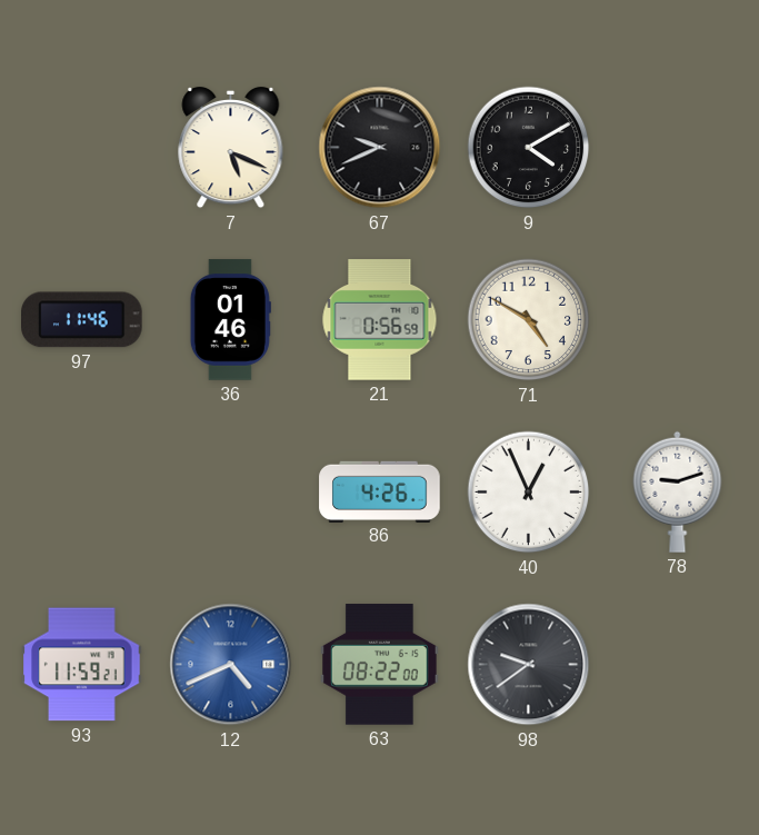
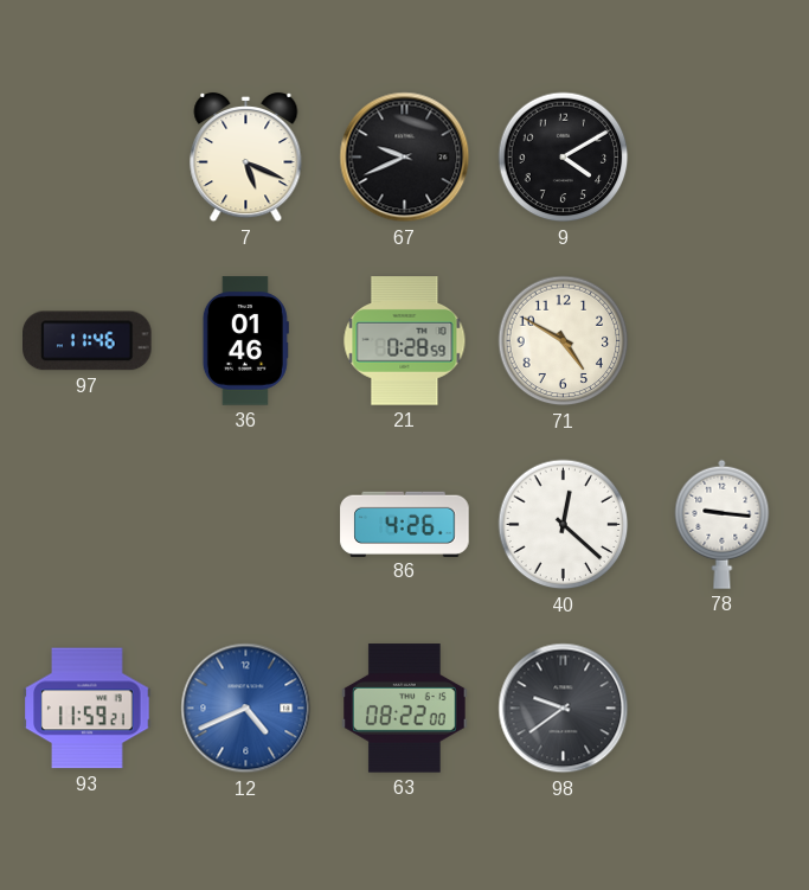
21: 0:56 -> 0:28
40: 12:56 -> 12:22
78: 9:12 -> 9:16
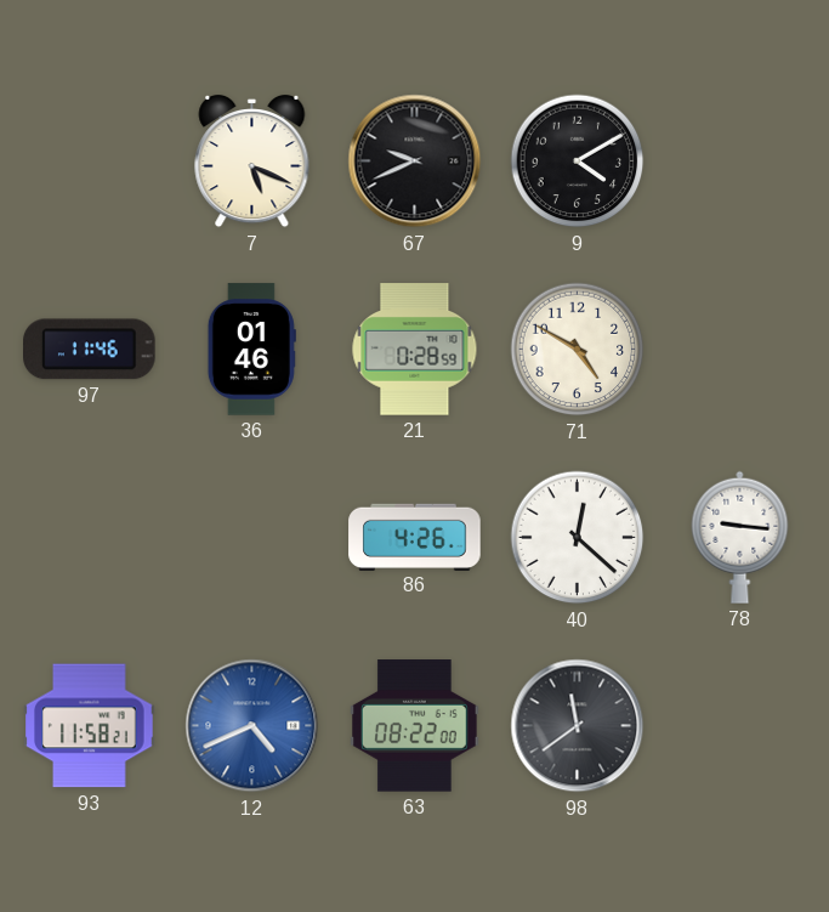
93: 11:59 -> 11:58
98: 9:39 -> 11:39
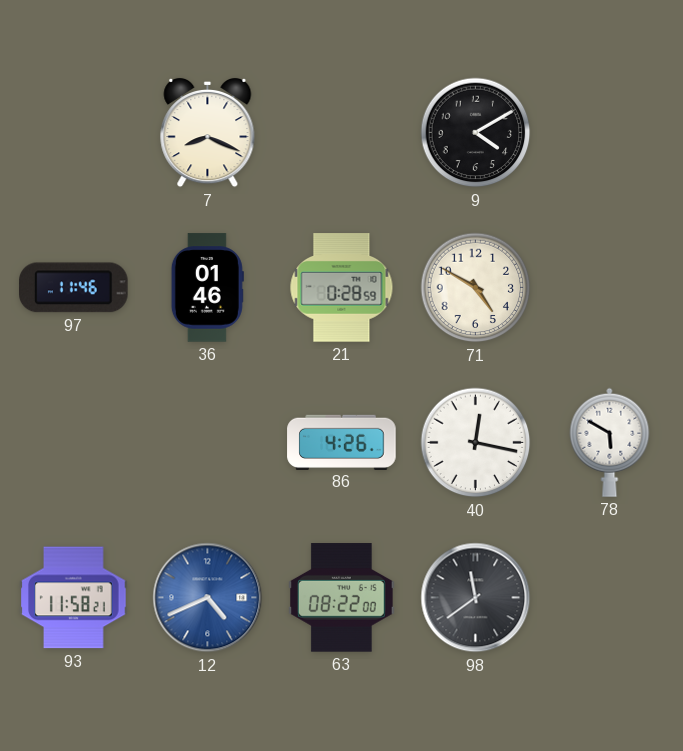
7: 5:19 -> 8:19
67: 9:41 -> none
40: 12:22 -> 12:17
78: 9:16 -> 5:50
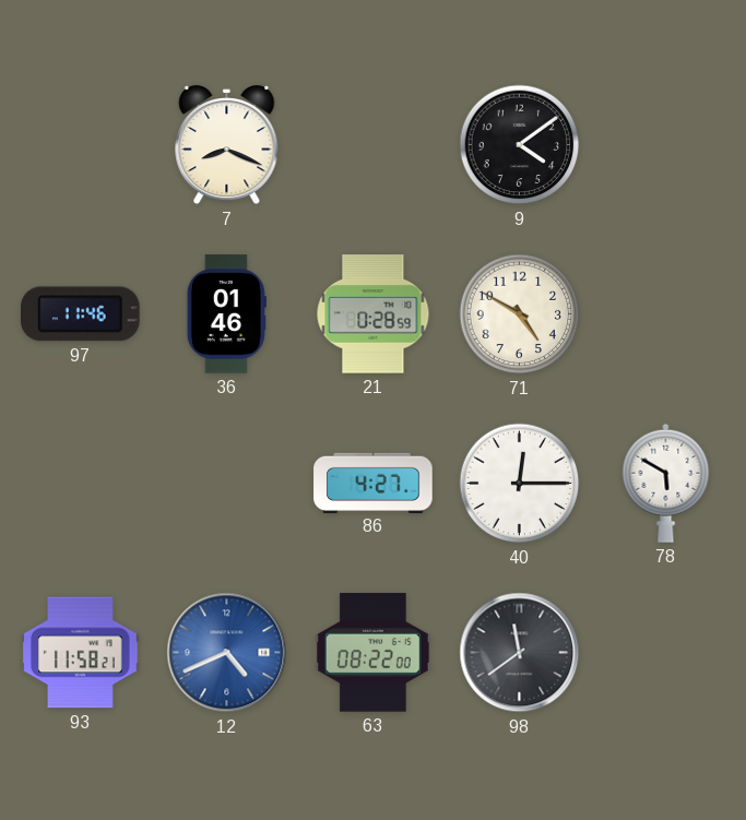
9: 4:10 -> 4:09
86: 4:26 -> 4:27
40: 12:17 -> 12:15
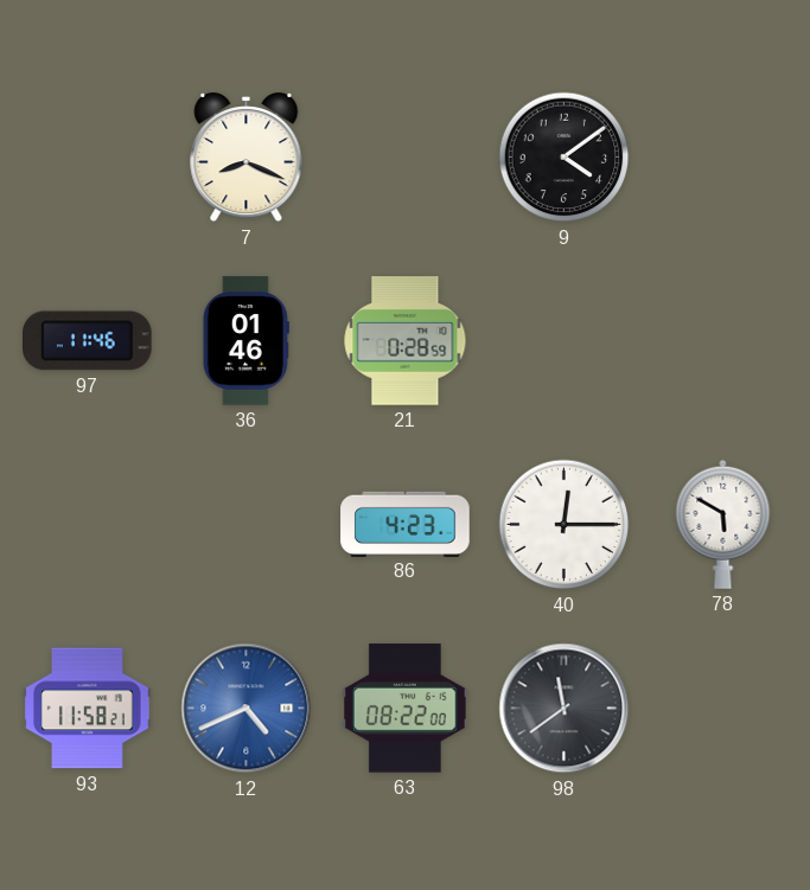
71: 4:50 -> none
86: 4:27 -> 4:23
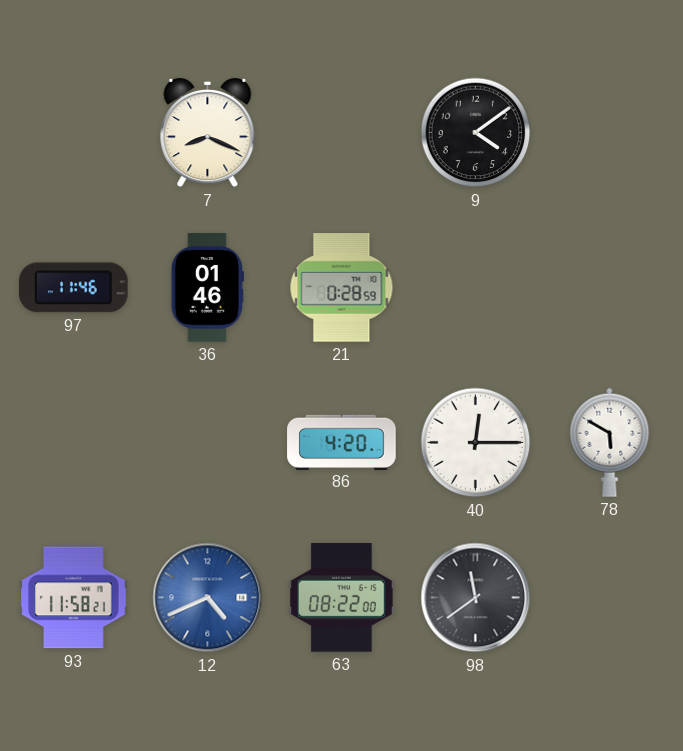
86: 4:23 -> 4:20
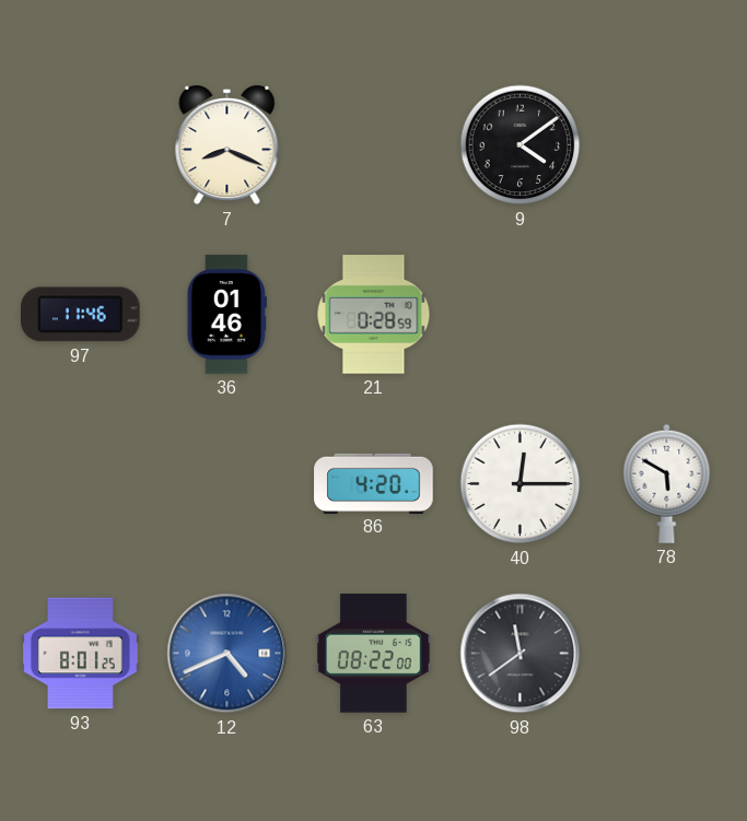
93: 11:58 -> 8:01
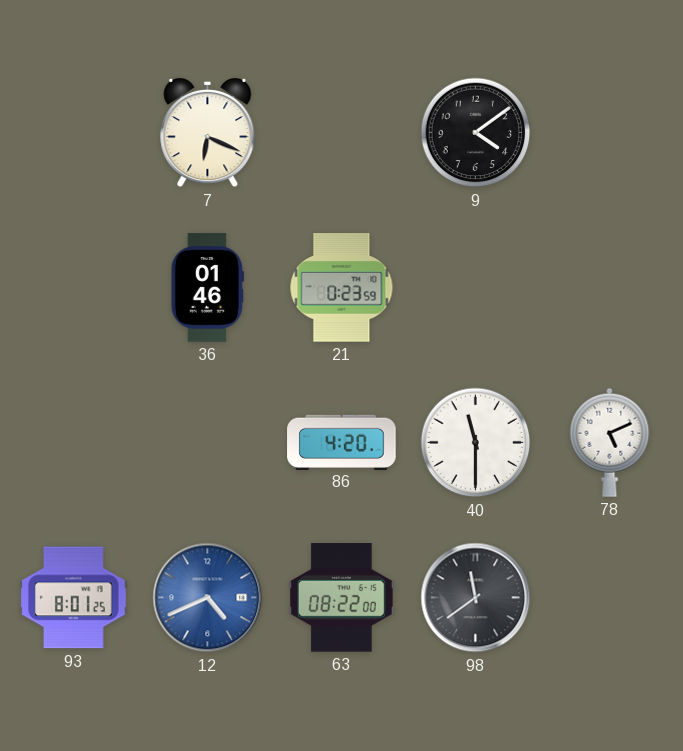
7: 8:19 -> 6:19
97: 11:46 -> none
21: 0:28 -> 0:23
40: 12:15 -> 11:30
78: 5:50 -> 5:11
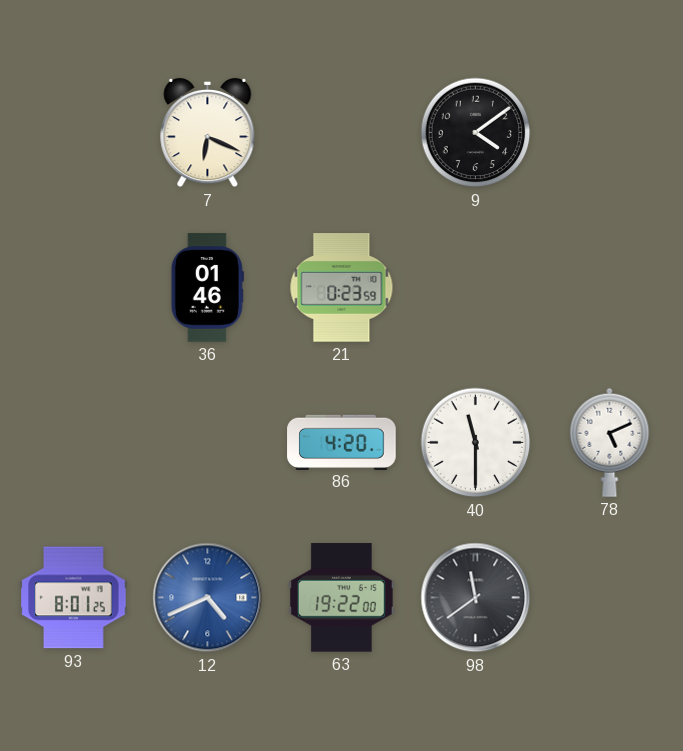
63: 08:22 -> 19:22
